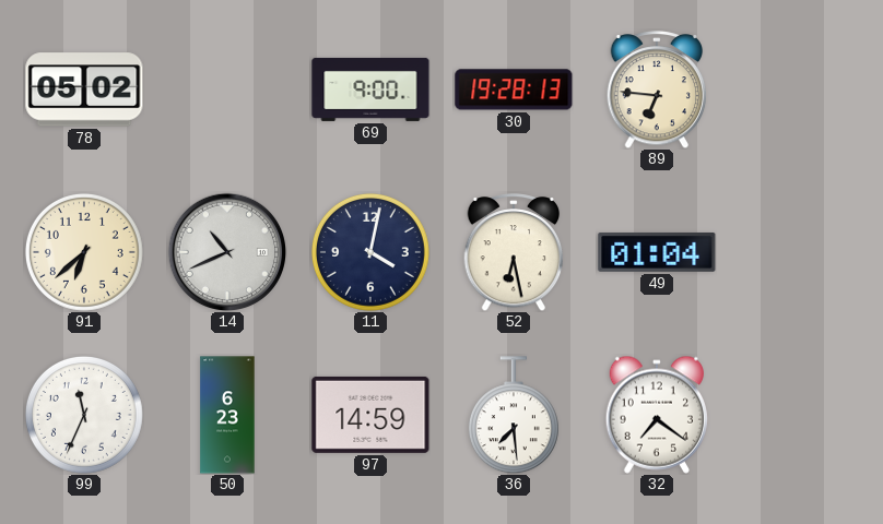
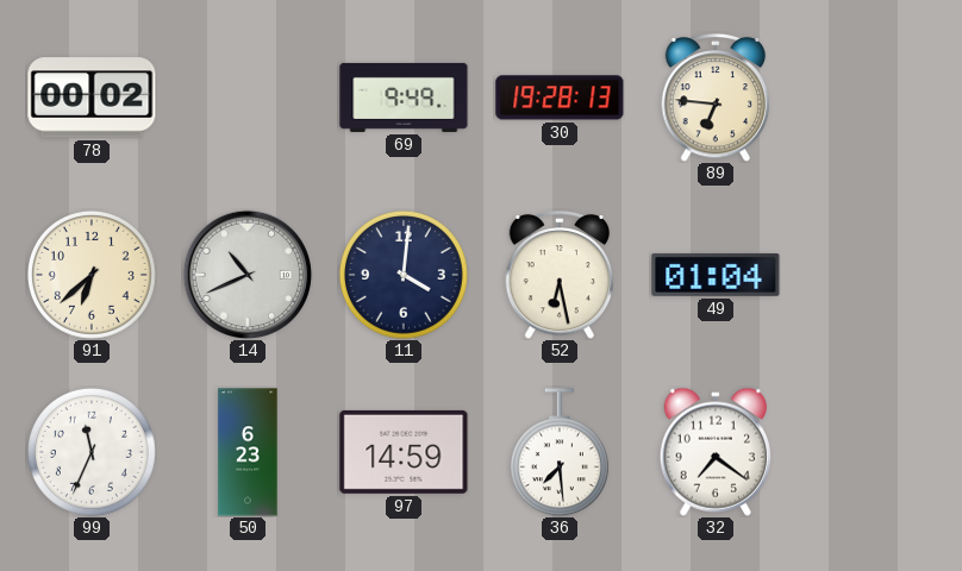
78: 05:02 -> 00:02
69: 9:00 -> 9:49
11: 4:02 -> 4:01
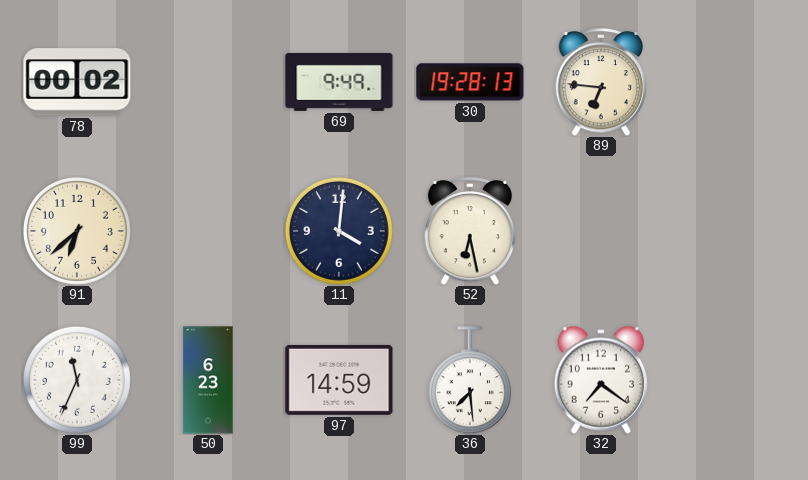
14: 10:41 -> none
49: 01:04 -> none
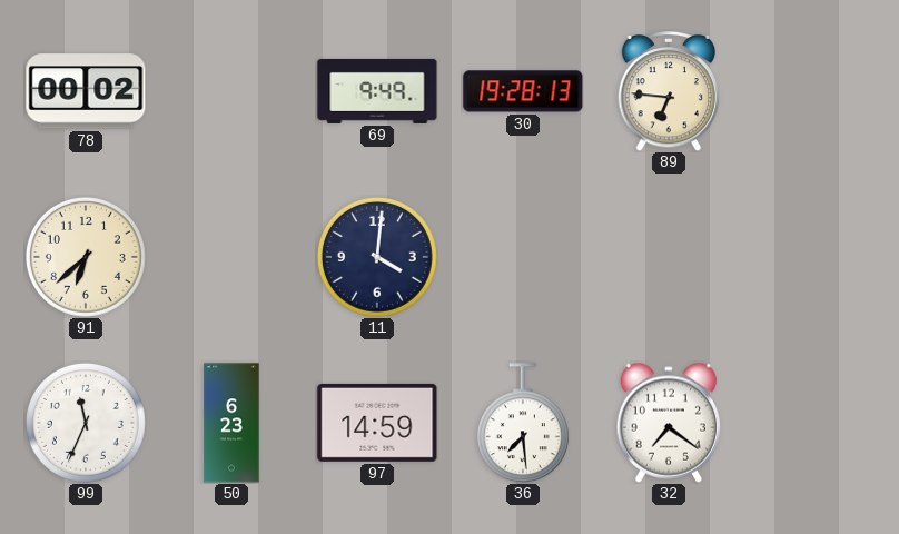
52: 6:28 -> none
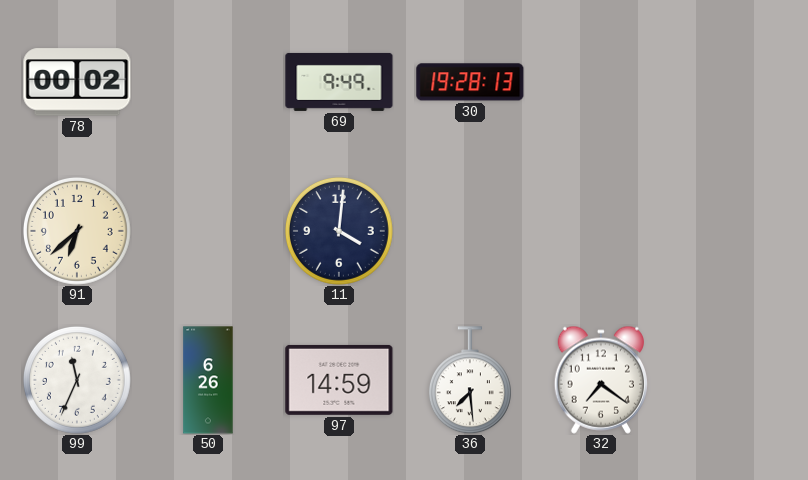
89: 6:46 -> none
50: 6:23 -> 6:26
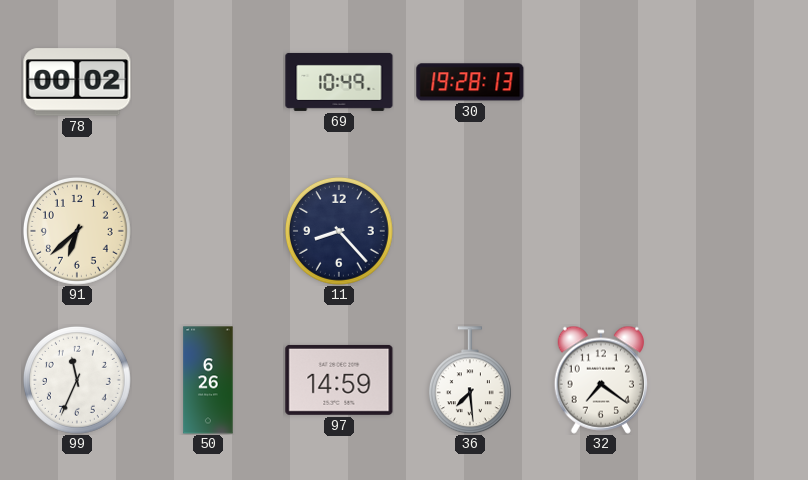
69: 9:49 -> 10:49
11: 4:01 -> 8:23
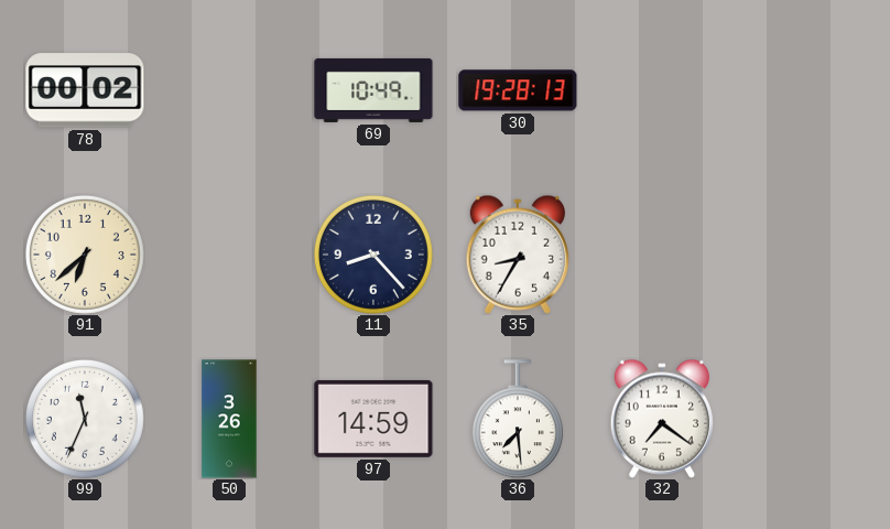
35: none -> 8:35
50: 6:26 -> 3:26
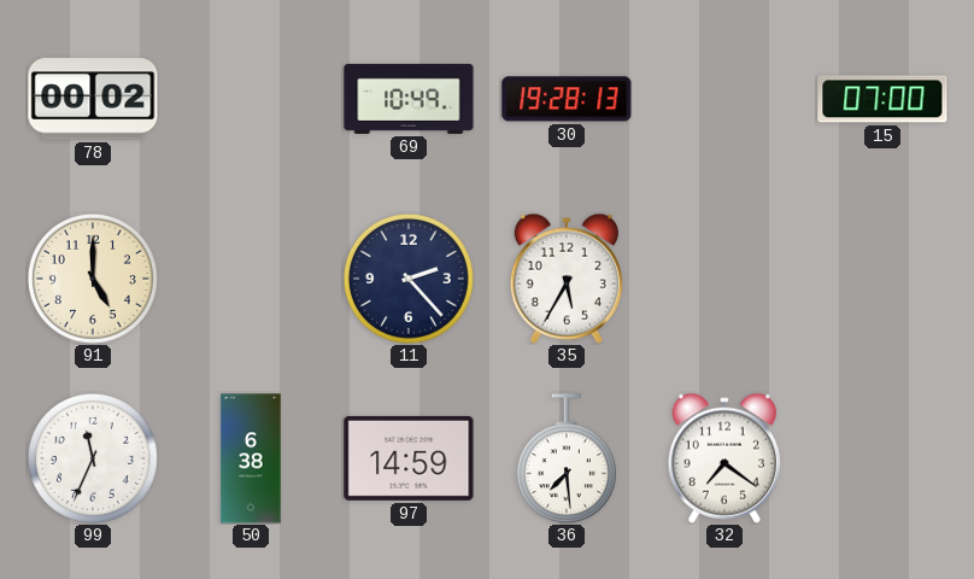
15: none -> 07:00
91: 6:38 -> 5:00
11: 8:23 -> 2:23
35: 8:35 -> 5:35
50: 3:26 -> 6:38
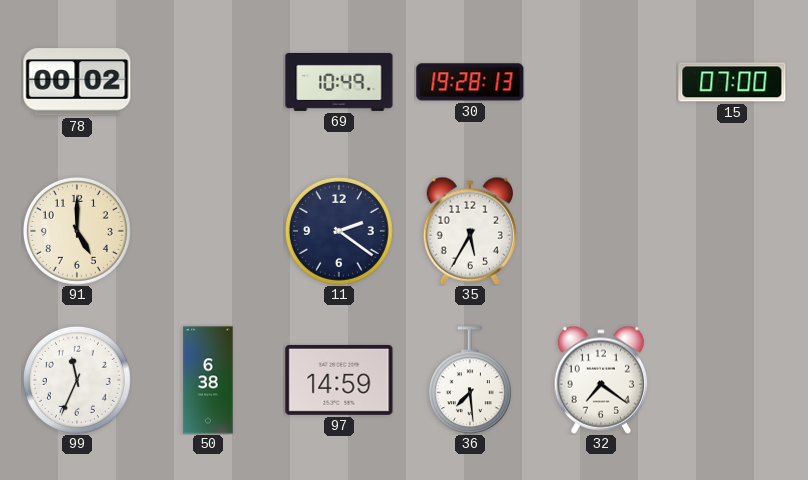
11: 2:23 -> 2:21
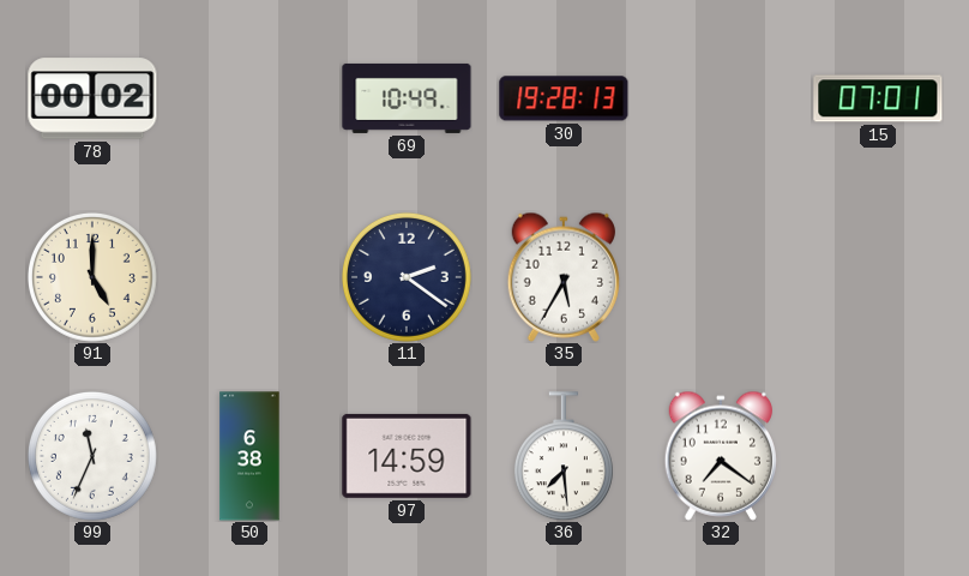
15: 07:00 -> 07:01
